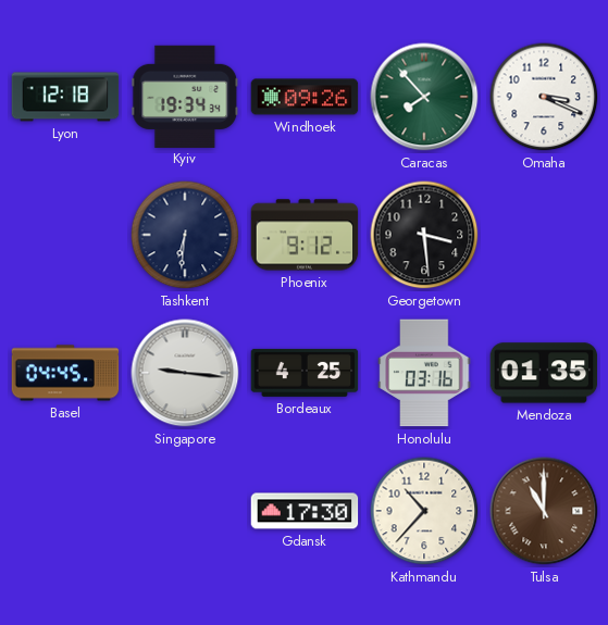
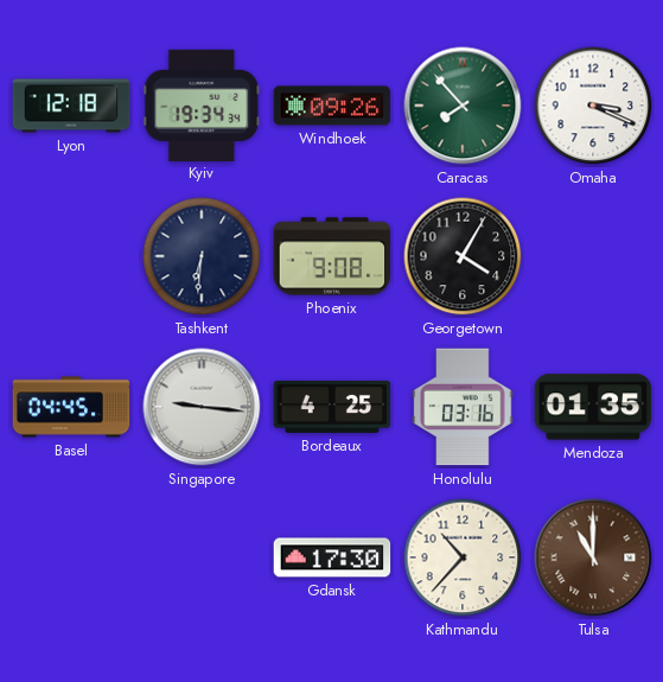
Phoenix: 9:12 -> 9:08
Georgetown: 3:29 -> 4:05
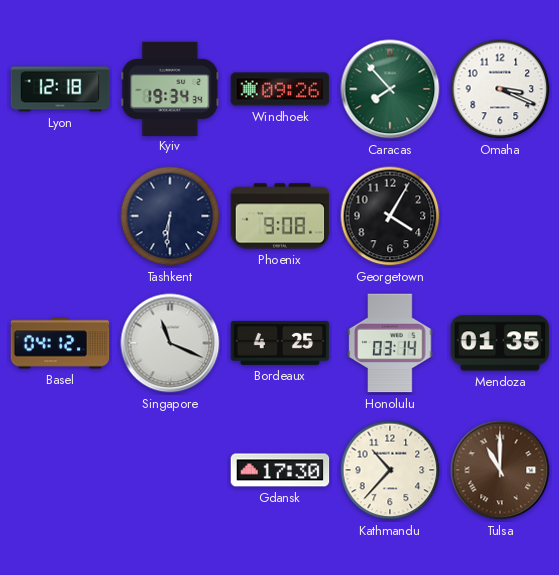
Basel: 04:45 -> 04:12
Singapore: 9:16 -> 11:19
Honolulu: 03:16 -> 03:14
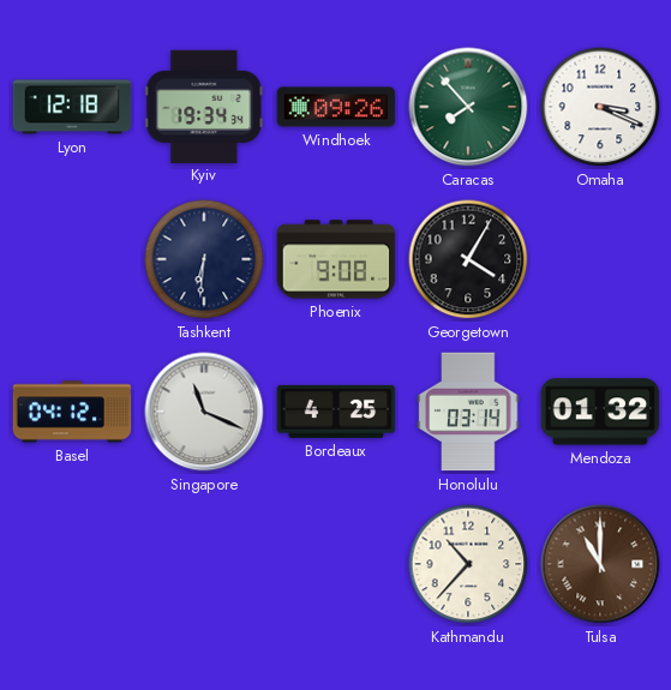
Mendoza: 01:35 -> 01:32
Gdansk: 17:30 -> none
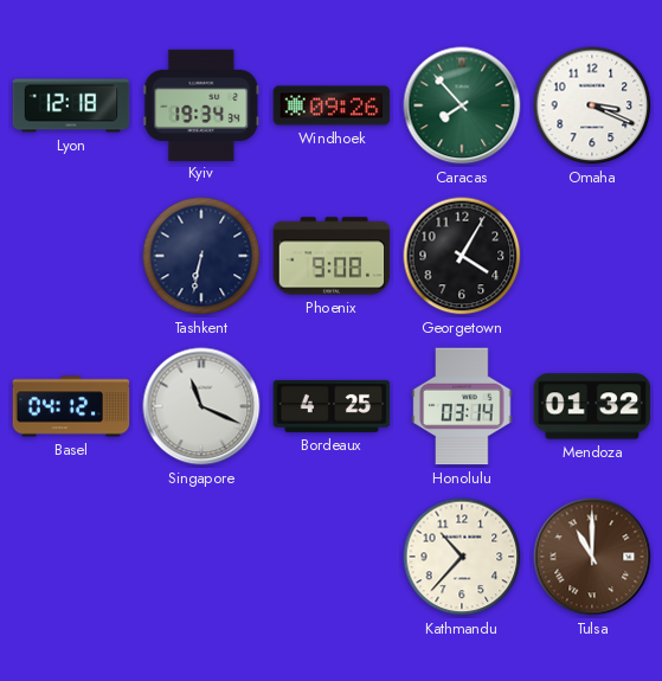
Tashkent: 6:31 -> 6:32
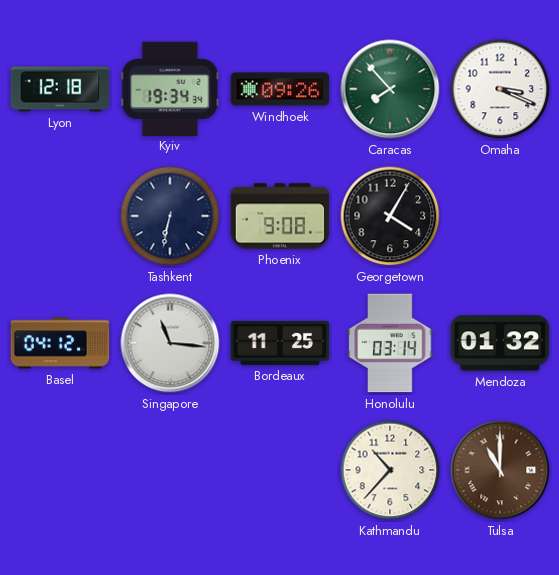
Singapore: 11:19 -> 11:16
Bordeaux: 4:25 -> 11:25
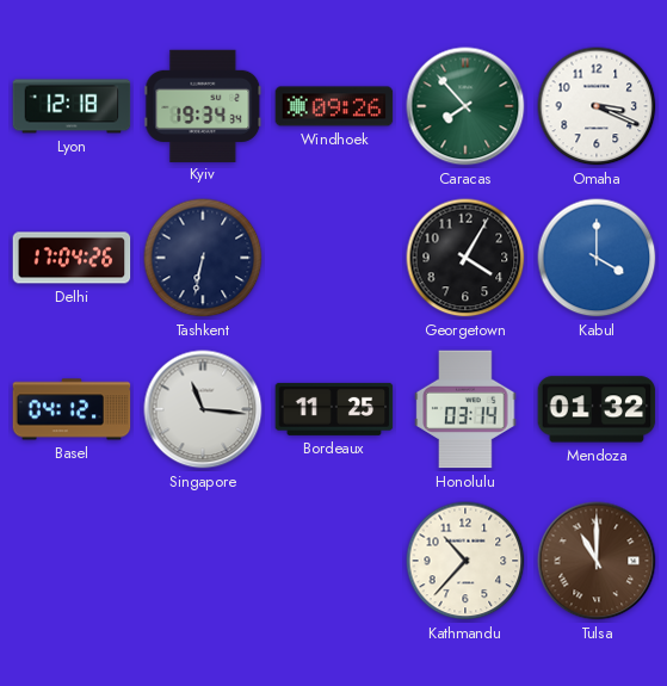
Delhi: none -> 17:04
Phoenix: 9:08 -> none
Kabul: none -> 4:00
